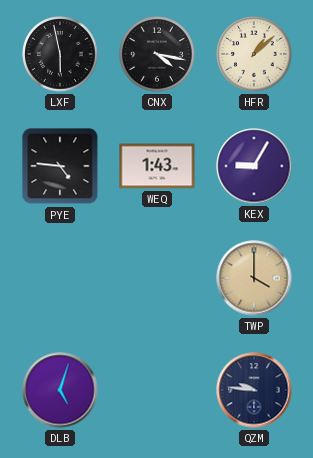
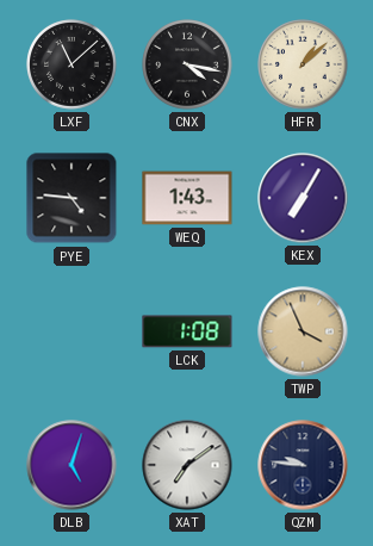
LXF: 5:58 -> 11:08
KEX: 9:05 -> 7:05
LCK: none -> 1:08
TWP: 4:00 -> 3:56
XAT: none -> 7:09
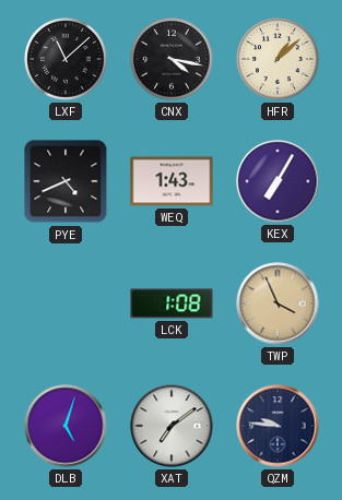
PYE: 4:46 -> 4:41
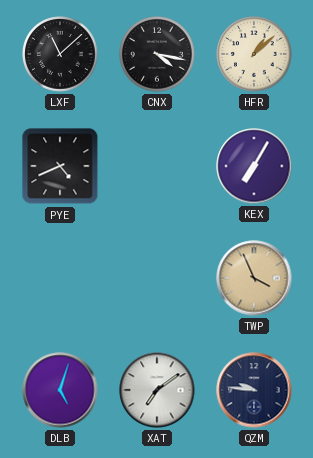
WEQ: 1:43 -> none
LCK: 1:08 -> none
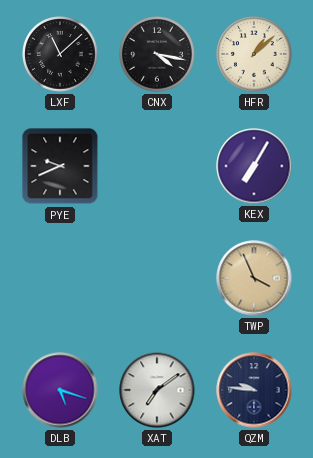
PYE: 4:41 -> 9:41
DLB: 5:03 -> 5:18
